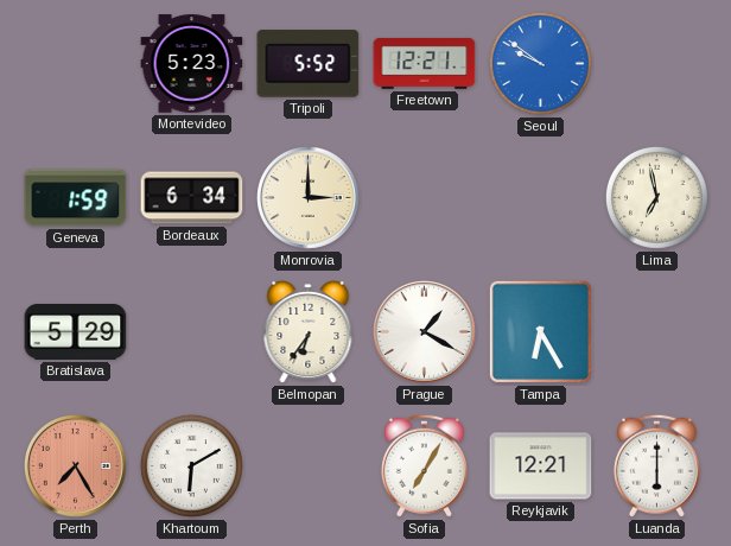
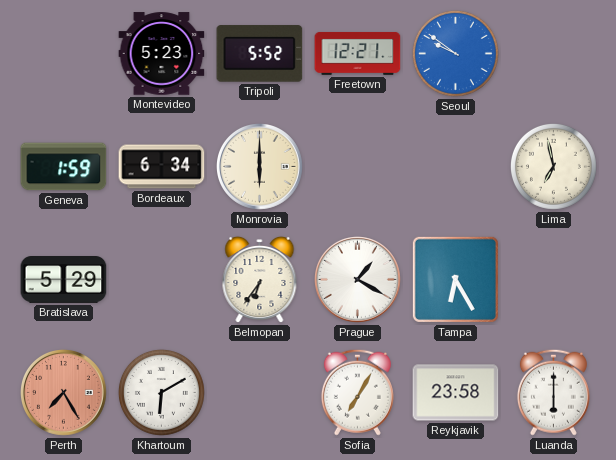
Monrovia: 3:00 -> 6:00
Reykjavik: 12:21 -> 23:58
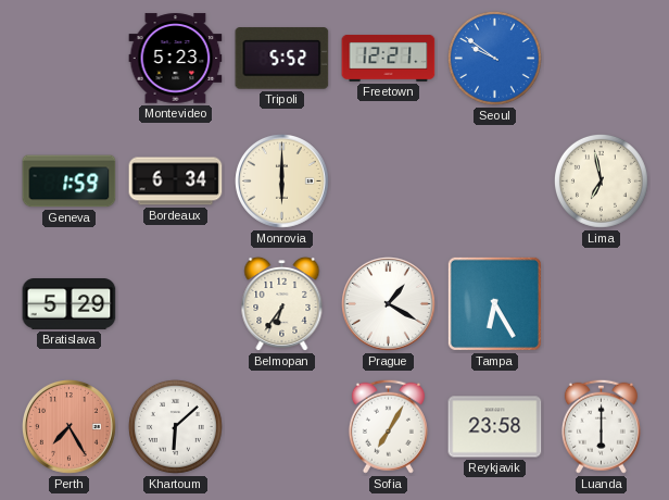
Khartoum: 6:10 -> 6:08
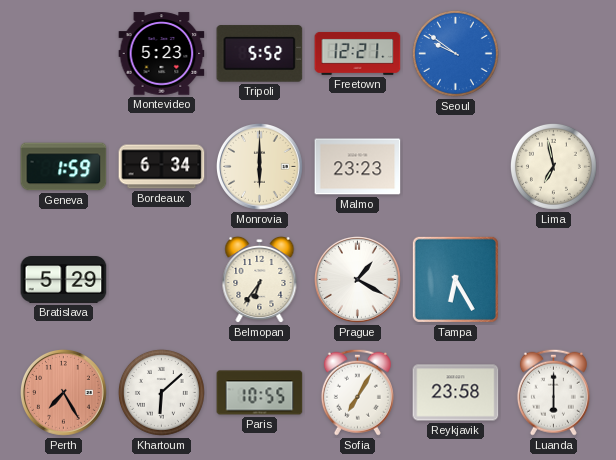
Malmo: none -> 23:23
Paris: none -> 10:55
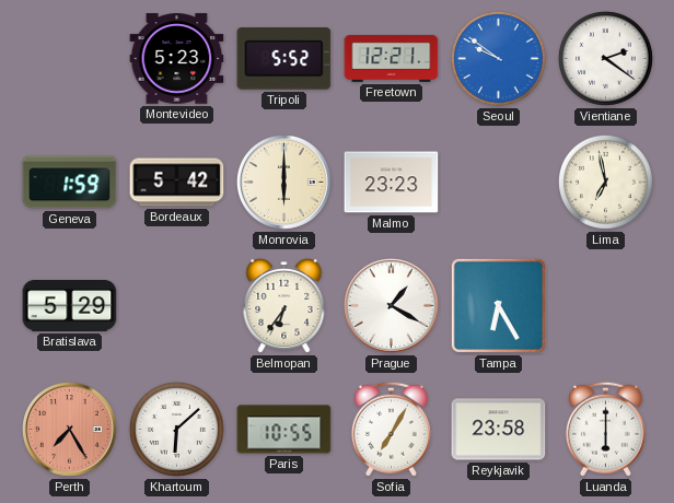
Vientiane: none -> 2:21
Bordeaux: 6:34 -> 5:42
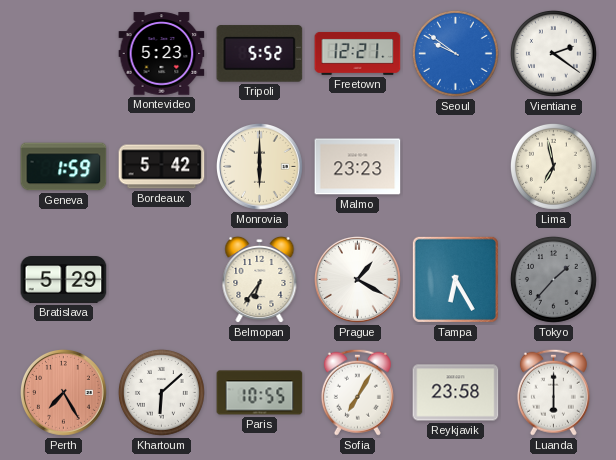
Tokyo: none -> 1:37
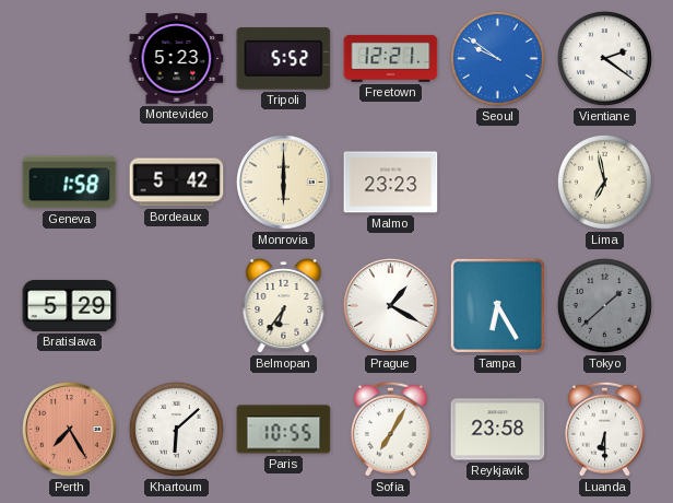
Geneva: 1:59 -> 1:58
Tokyo: 1:37 -> 1:38
Luanda: 6:00 -> 6:30
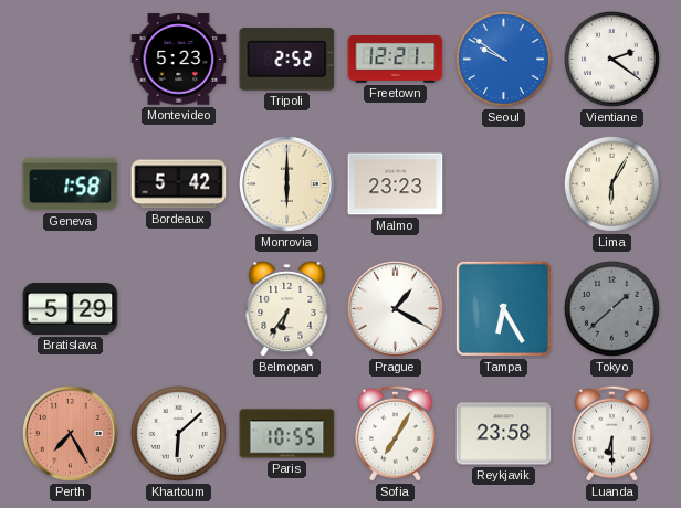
Tripoli: 5:52 -> 2:52
Lima: 6:58 -> 6:05
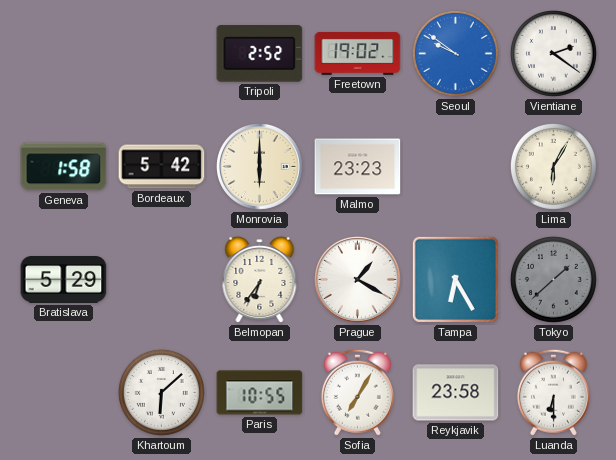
Montevideo: 5:23 -> none
Freetown: 12:21 -> 19:02
Perth: 7:25 -> none
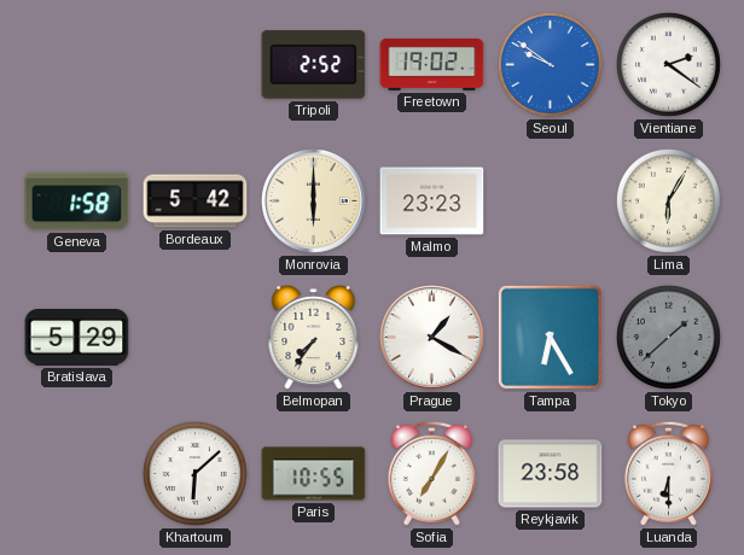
Belmopan: 6:36 -> 7:36
